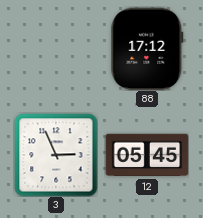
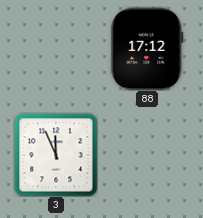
3: 2:56 -> 11:56
12: 05:45 -> none
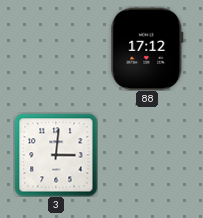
3: 11:56 -> 3:01
